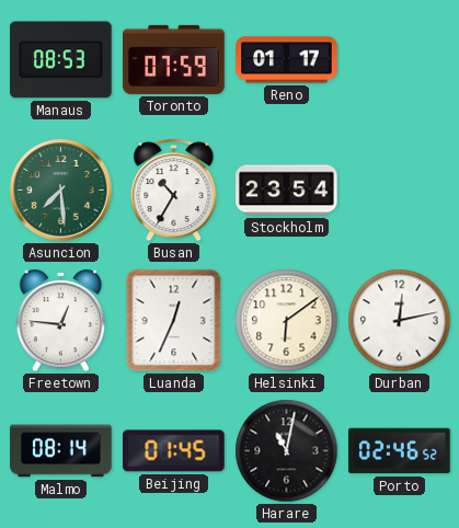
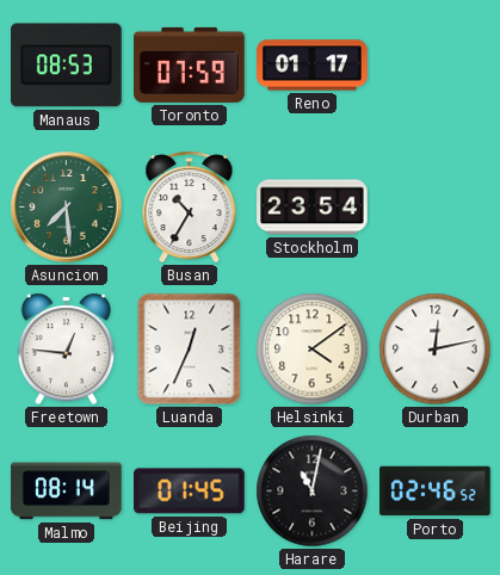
Helsinki: 6:09 -> 4:09
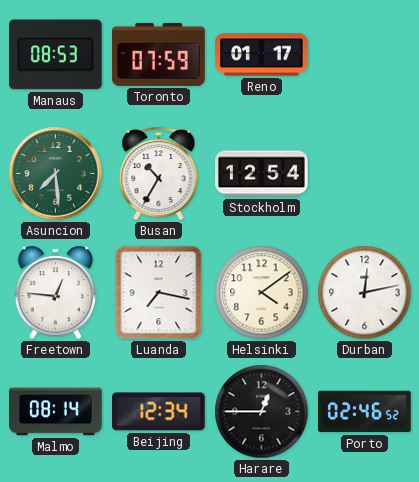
Stockholm: 23:54 -> 12:54
Luanda: 12:34 -> 7:17
Beijing: 01:45 -> 12:34
Harare: 11:02 -> 12:45
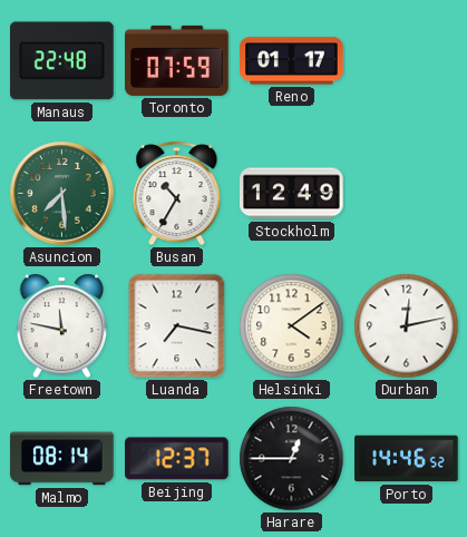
Manaus: 08:53 -> 22:48
Stockholm: 12:54 -> 12:49
Freetown: 12:46 -> 11:47
Beijing: 12:34 -> 12:37
Porto: 02:46 -> 14:46
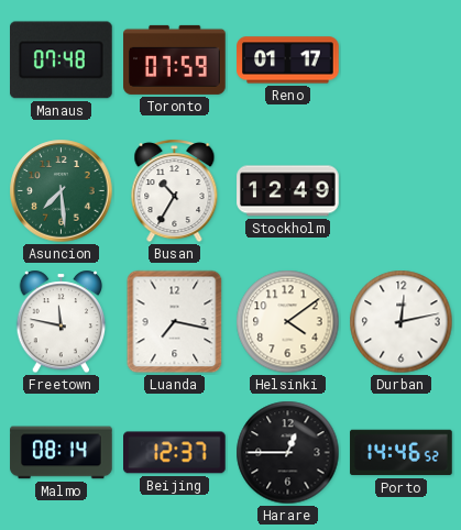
Manaus: 22:48 -> 07:48
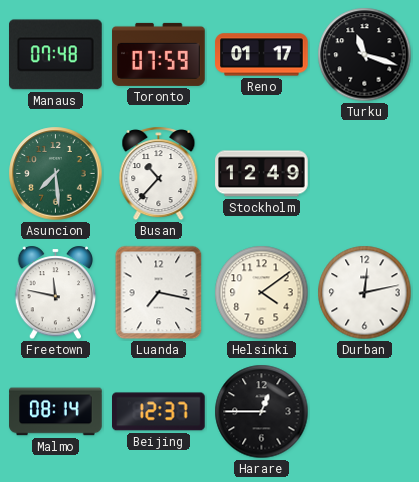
Turku: none -> 11:18
Busan: 10:35 -> 10:37
Porto: 14:46 -> none
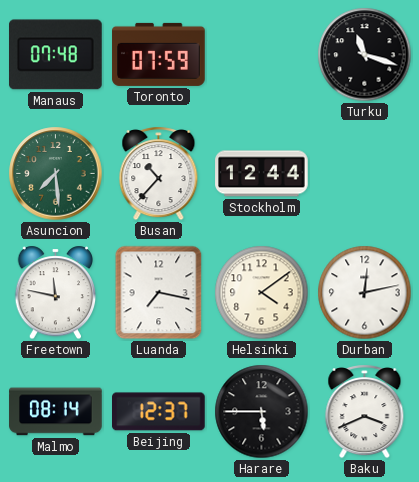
Reno: 01:17 -> none
Stockholm: 12:49 -> 12:44
Harare: 12:45 -> 5:45
Baku: none -> 3:41
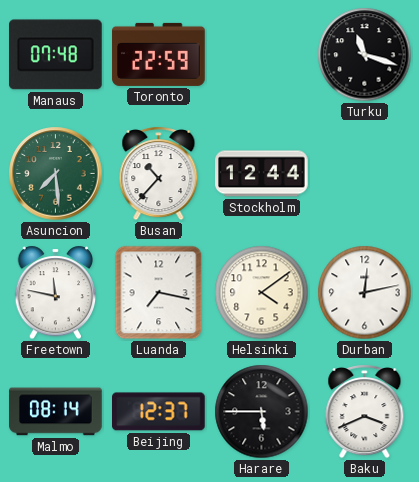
Toronto: 07:59 -> 22:59
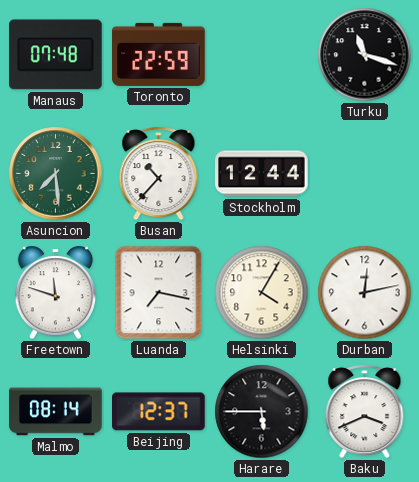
Freetown: 11:47 -> 11:48
Helsinki: 4:09 -> 4:05
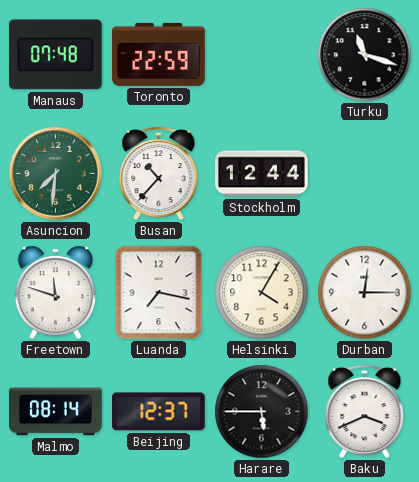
Asuncion: 7:29 -> 7:31
Durban: 12:13 -> 12:15
